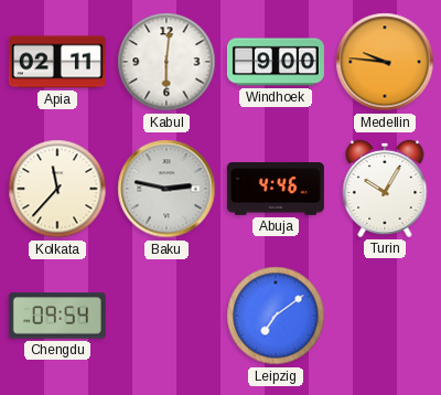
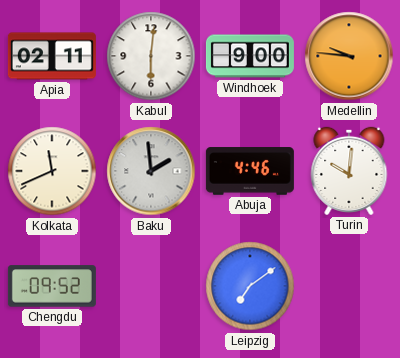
Kolkata: 11:37 -> 11:41
Baku: 2:47 -> 1:59
Turin: 10:05 -> 10:01
Chengdu: 09:54 -> 09:52
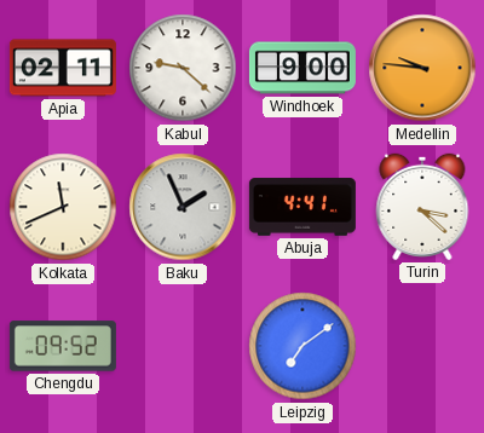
Kabul: 6:01 -> 9:22
Baku: 1:59 -> 1:56
Abuja: 4:46 -> 4:41
Turin: 10:01 -> 3:22
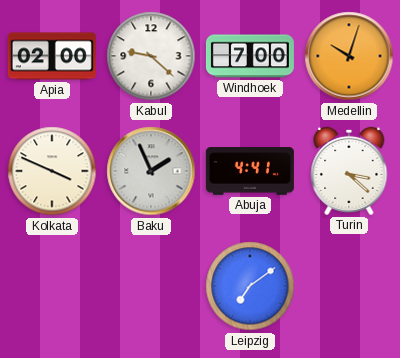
Apia: 02:11 -> 02:00
Windhoek: 9:00 -> 7:00
Medellin: 9:46 -> 10:03
Kolkata: 11:41 -> 3:49
Chengdu: 09:52 -> none
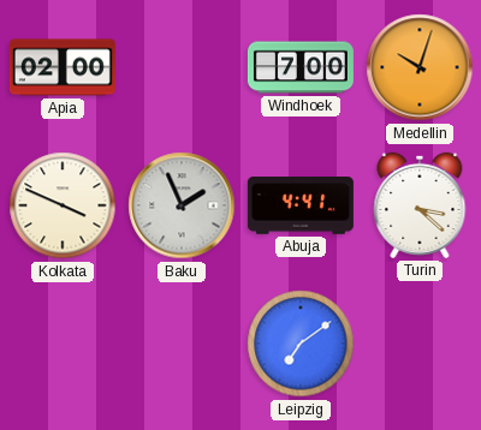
Kabul: 9:22 -> none
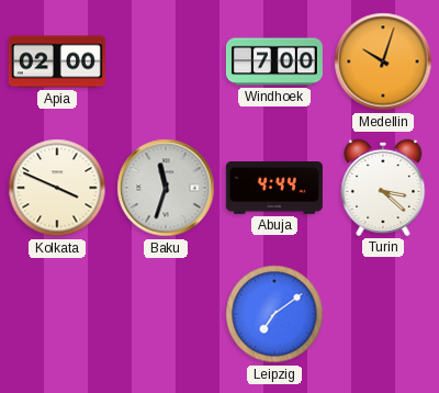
Baku: 1:56 -> 11:33
Abuja: 4:41 -> 4:44
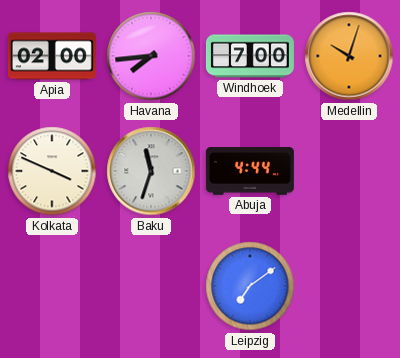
Havana: none -> 7:44
Turin: 3:22 -> none
